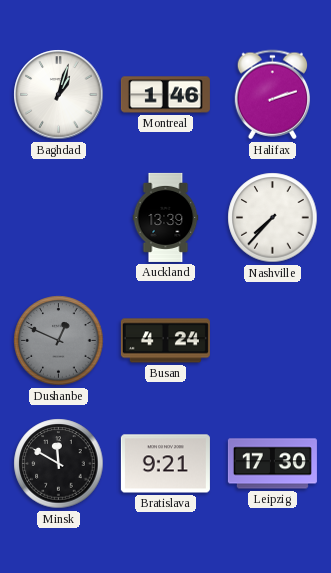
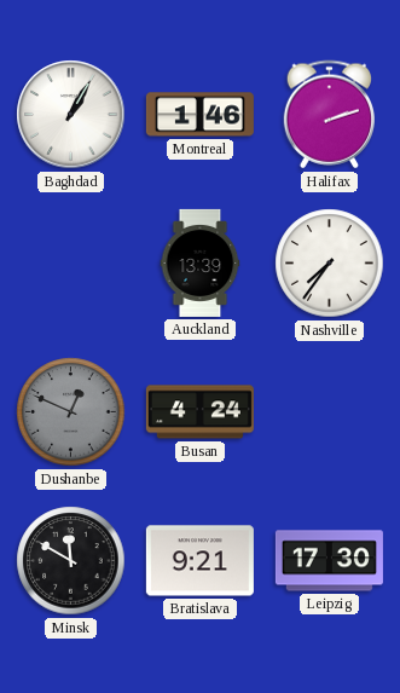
Baghdad: 1:03 -> 1:05
Nashville: 7:37 -> 7:36
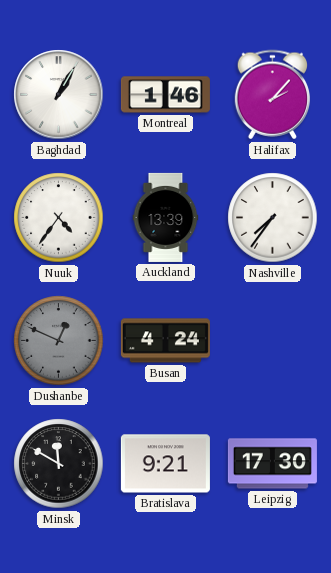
Halifax: 2:12 -> 2:07
Nuuk: none -> 4:36
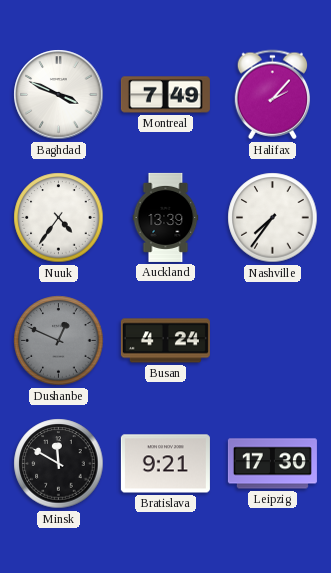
Baghdad: 1:05 -> 3:49
Montreal: 1:46 -> 7:49
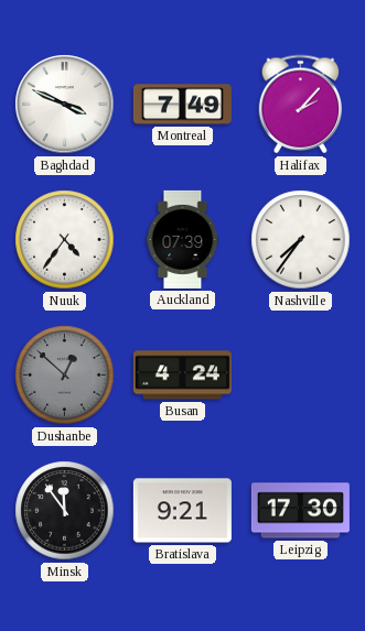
Auckland: 13:39 -> 07:39
Dushanbe: 12:49 -> 12:52
Minsk: 11:50 -> 11:54
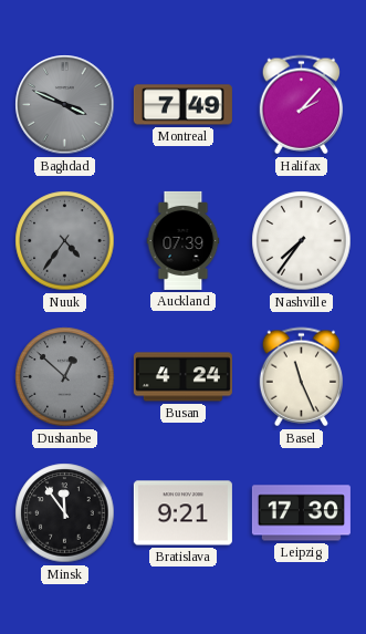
Baghdad dial: white -> grey
Nuuk dial: white -> grey
Basel: none -> 11:26
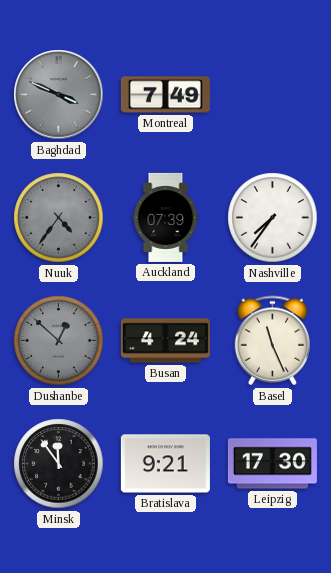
Halifax: 2:07 -> none
